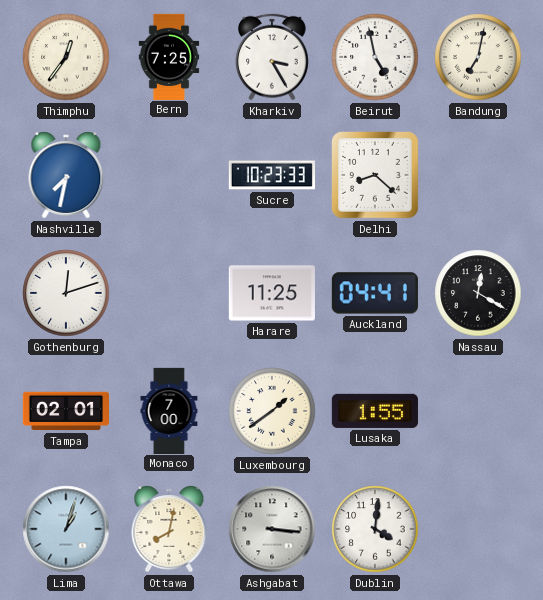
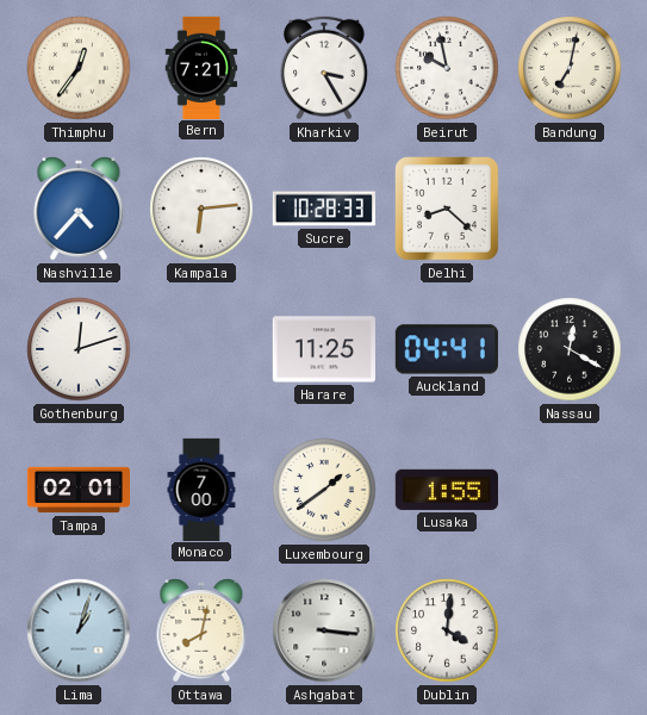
Bern: 7:25 -> 7:21
Beirut: 4:58 -> 9:58
Nashville: 7:32 -> 4:37
Kampala: none -> 6:14
Sucre: 10:23 -> 10:28
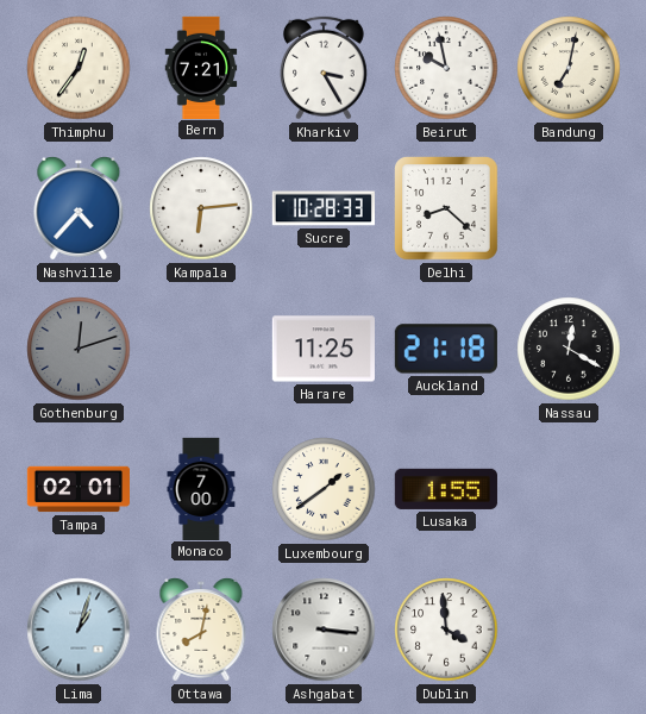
Gothenburg dial: white -> grey
Auckland: 04:41 -> 21:18
Dublin: 4:01 -> 3:59
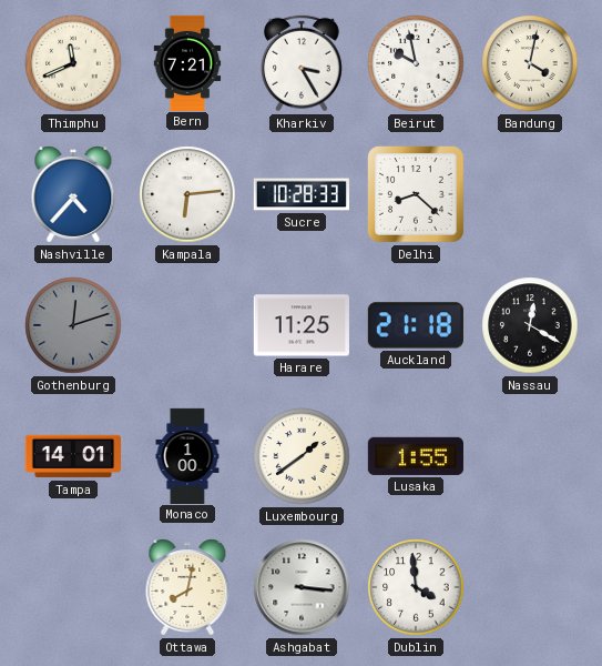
Thimphu: 12:36 -> 11:41
Bandung: 7:02 -> 4:02
Tampa: 02:01 -> 14:01
Monaco: 7:00 -> 1:00
Lima: 1:03 -> none
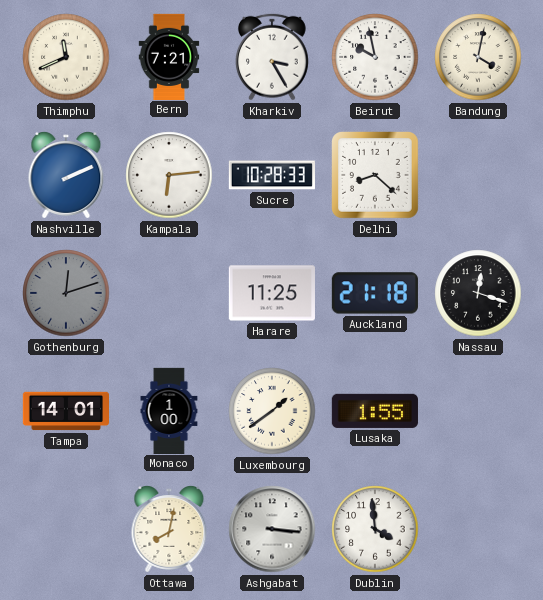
Nashville: 4:37 -> 2:11
Nassau: 12:20 -> 12:18
